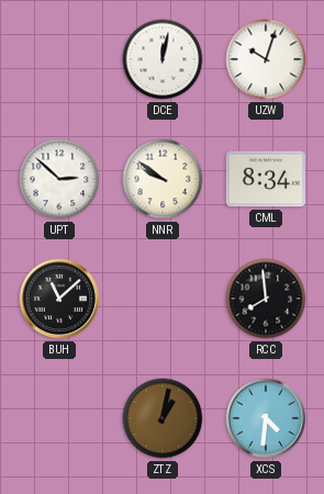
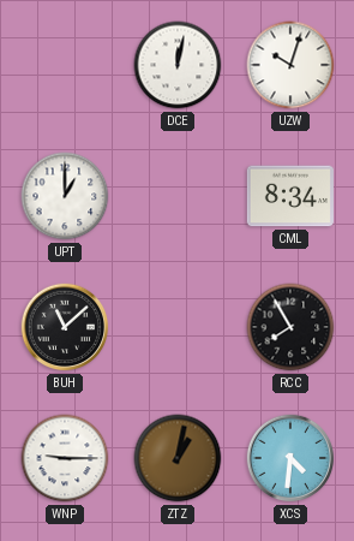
UPT: 2:52 -> 1:00
NNR: 9:51 -> none
RCC: 7:59 -> 7:55
WNP: none -> 9:15
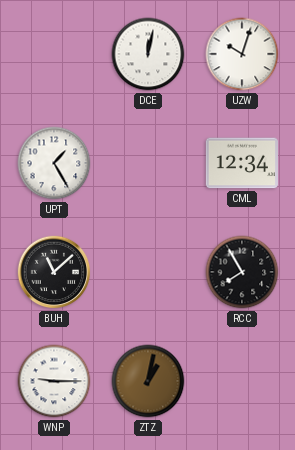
UPT: 1:00 -> 1:25
CML: 8:34 -> 12:34
XCS: 4:31 -> none
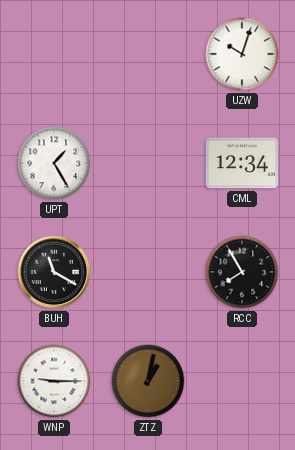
DCE: 12:02 -> none
BUH: 11:08 -> 11:20
